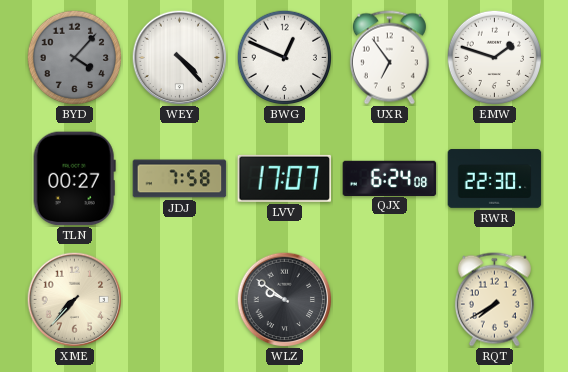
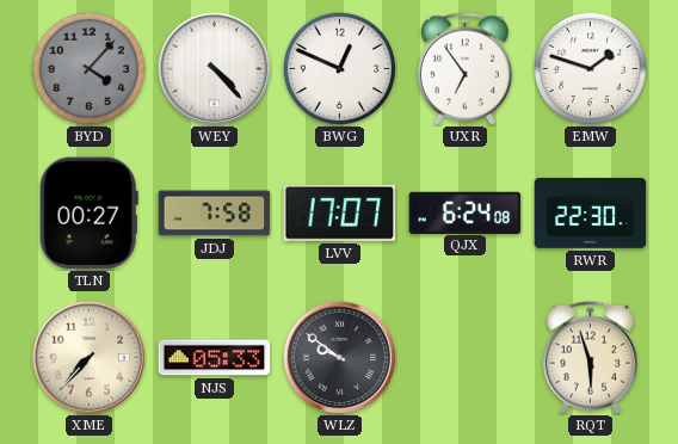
NJS: none -> 05:33
RQT: 7:40 -> 5:57
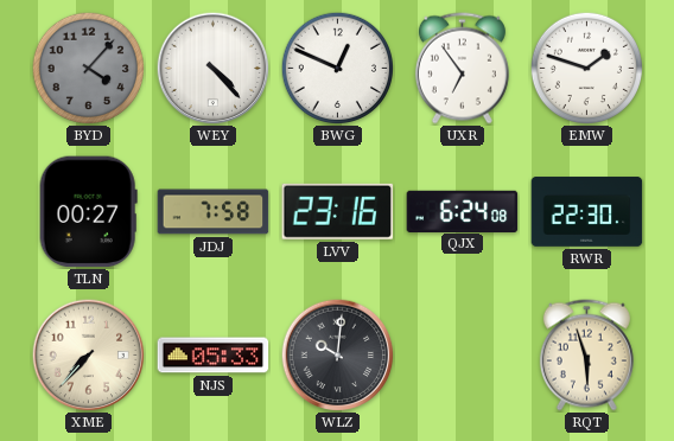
LVV: 17:07 -> 23:16
WLZ: 9:51 -> 10:01
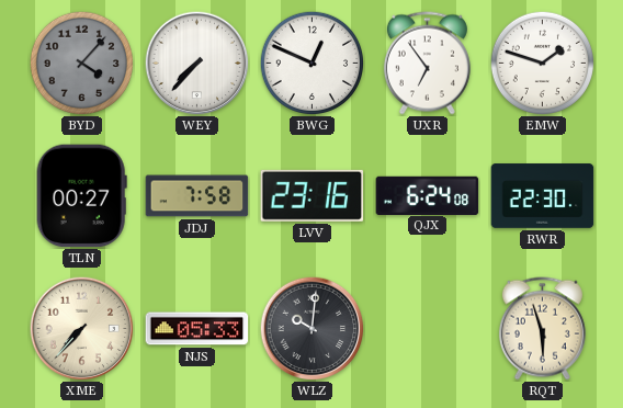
WEY: 4:23 -> 7:37
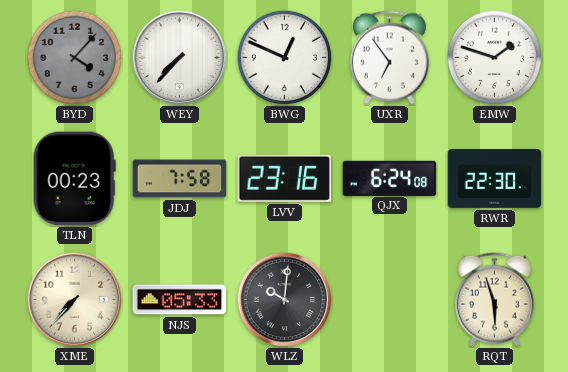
TLN: 00:27 -> 00:23
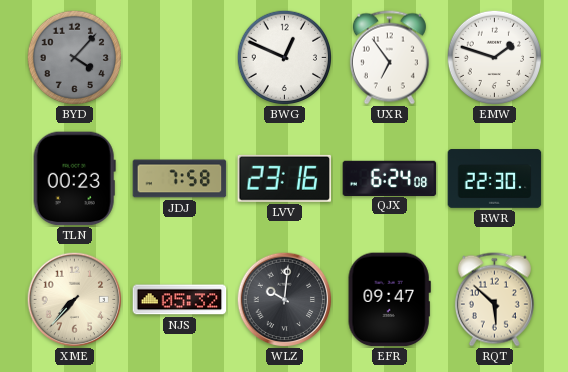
WEY: 7:37 -> none
NJS: 05:33 -> 05:32
EFR: none -> 09:47
RQT: 5:57 -> 5:52
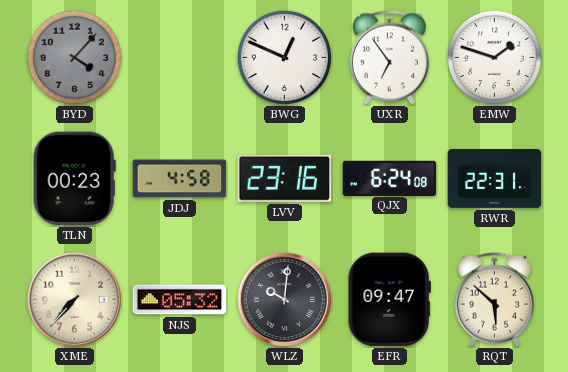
JDJ: 7:58 -> 4:58
RWR: 22:30 -> 22:31
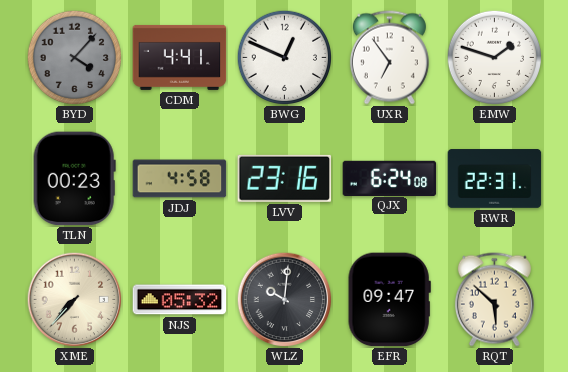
CDM: none -> 4:41
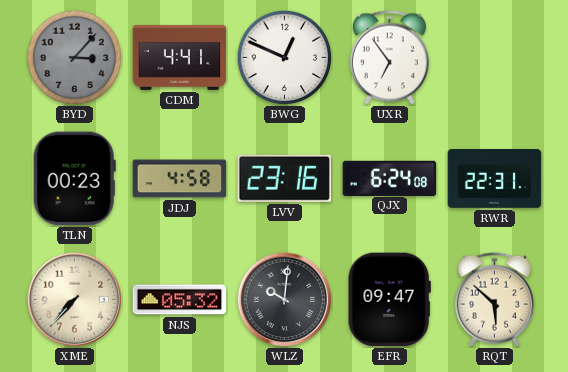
BYD: 4:07 -> 3:07
EMW: 1:48 -> none
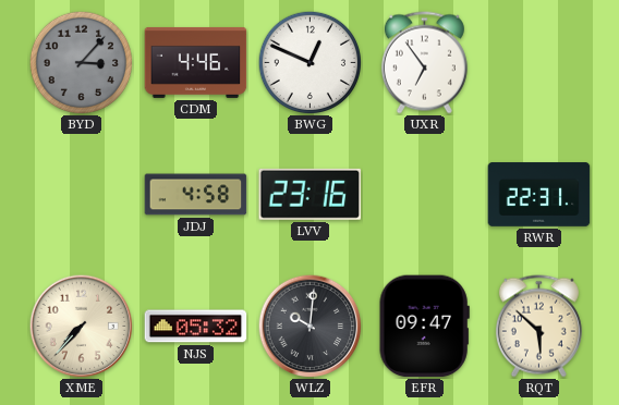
CDM: 4:41 -> 4:46
TLN: 00:23 -> none
QJX: 6:24 -> none
